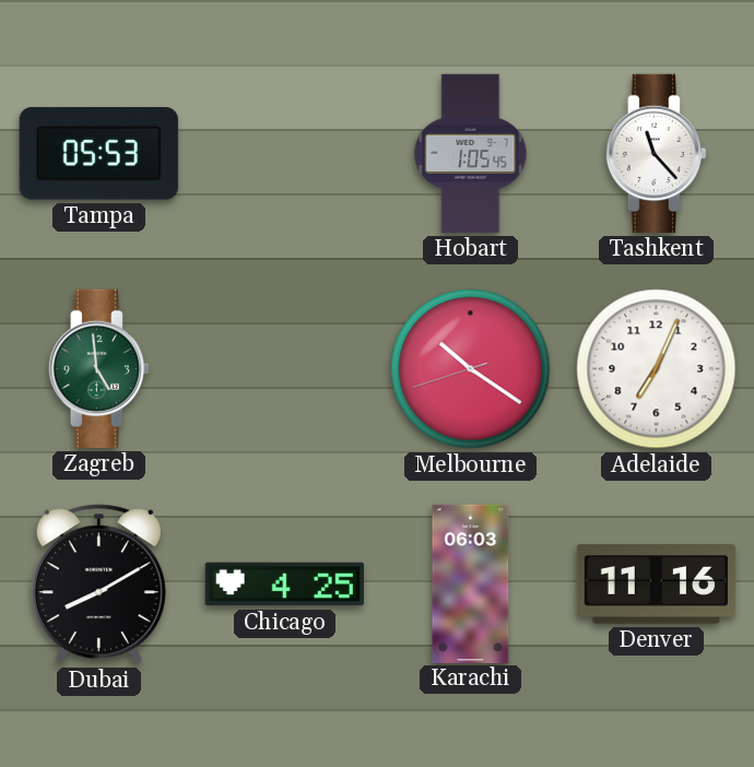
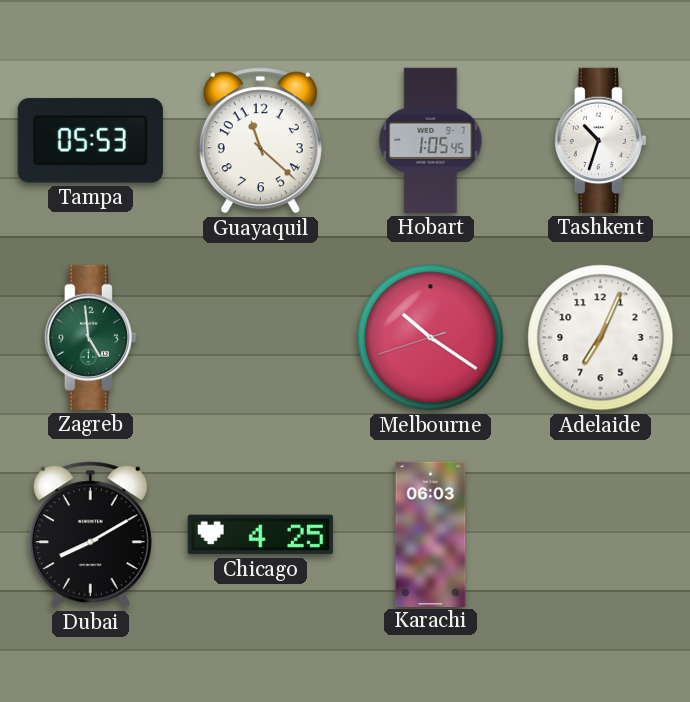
Guayaquil: none -> 11:22
Tashkent: 11:23 -> 10:33
Denver: 11:16 -> none
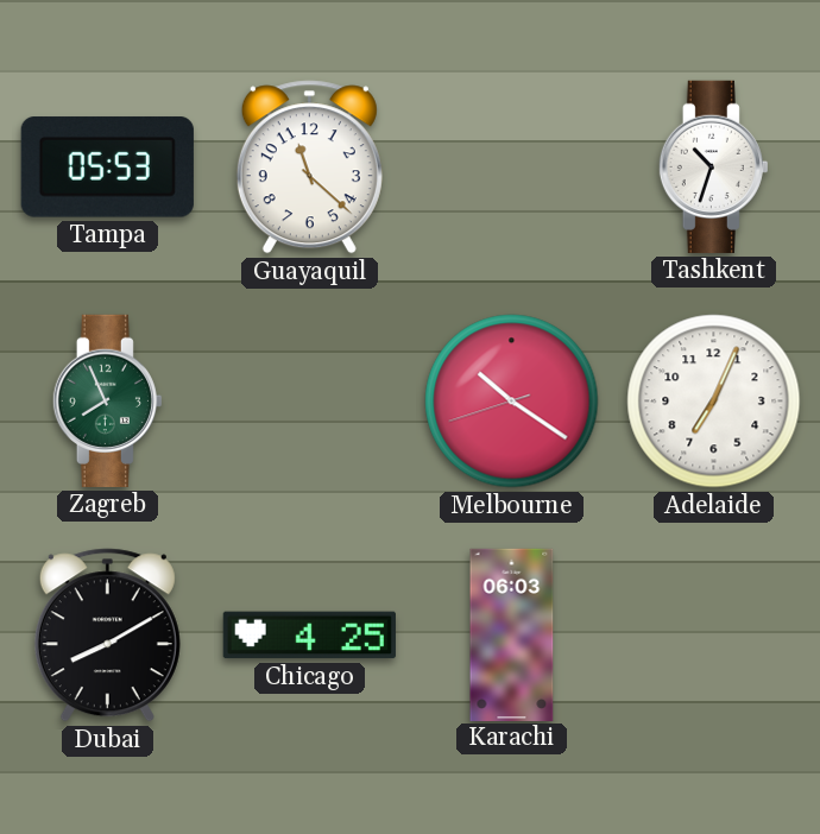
Hobart: 1:05 -> none
Zagreb: 4:59 -> 7:56
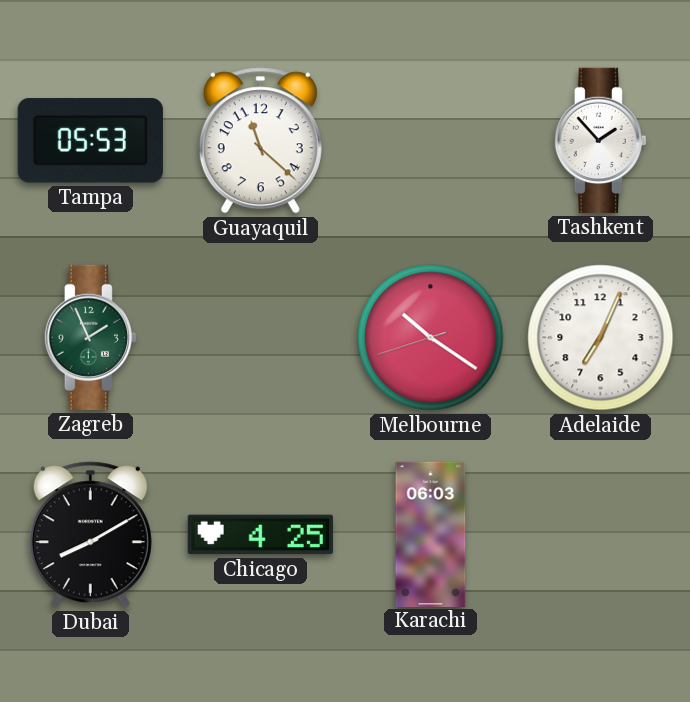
Tashkent: 10:33 -> 1:53
Zagreb: 7:56 -> 1:56
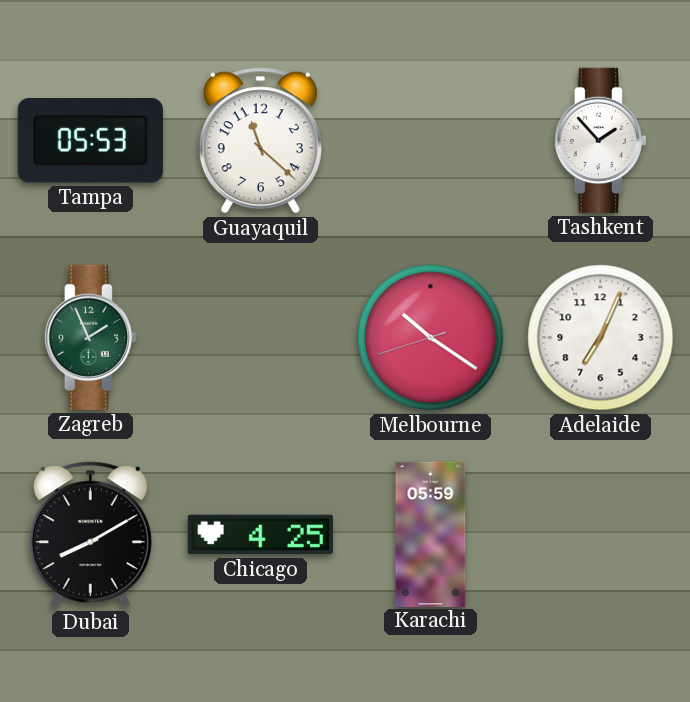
Karachi: 06:03 -> 05:59
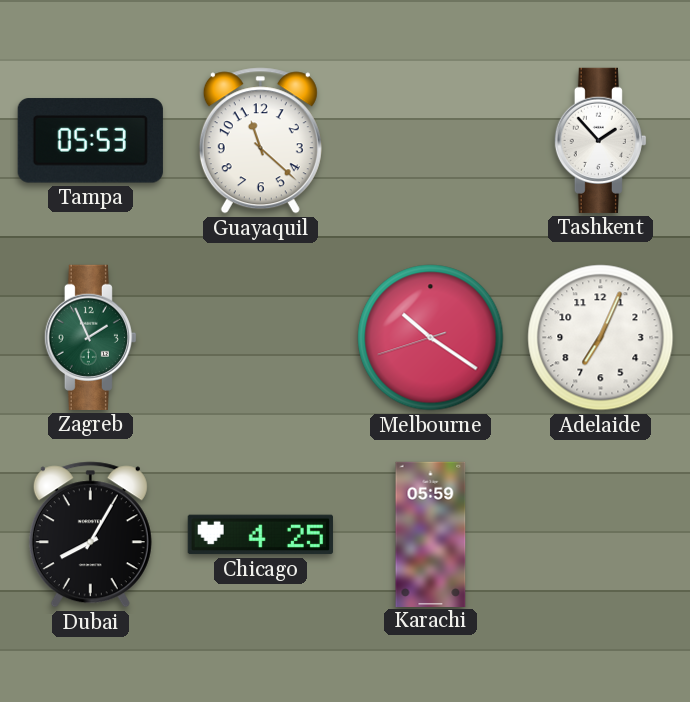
Dubai: 8:10 -> 8:05
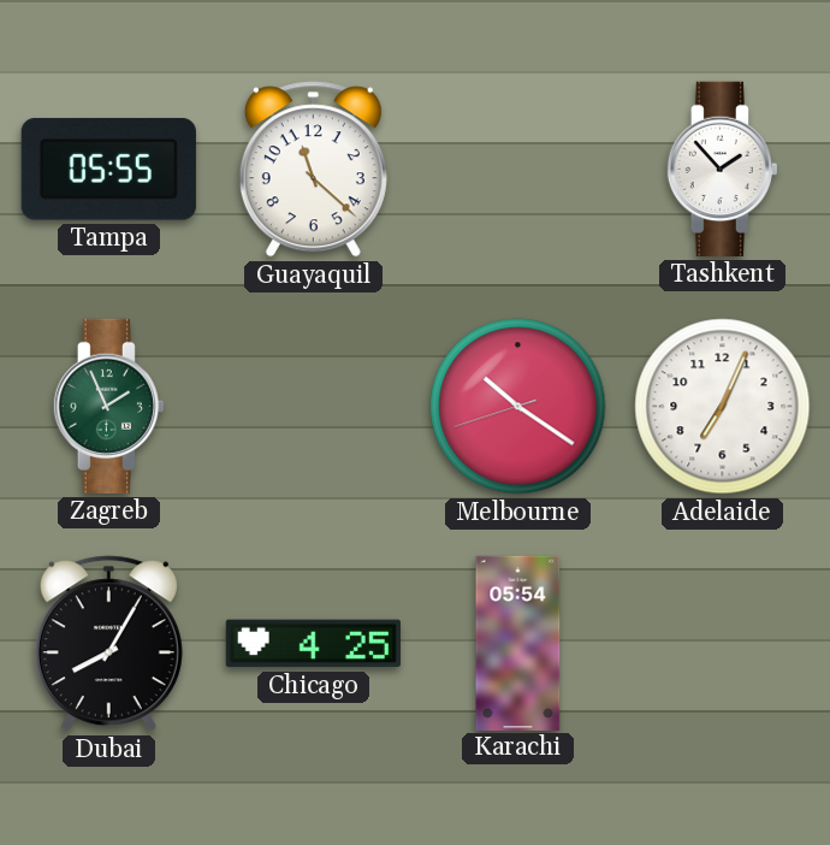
Tampa: 05:53 -> 05:55
Karachi: 05:59 -> 05:54
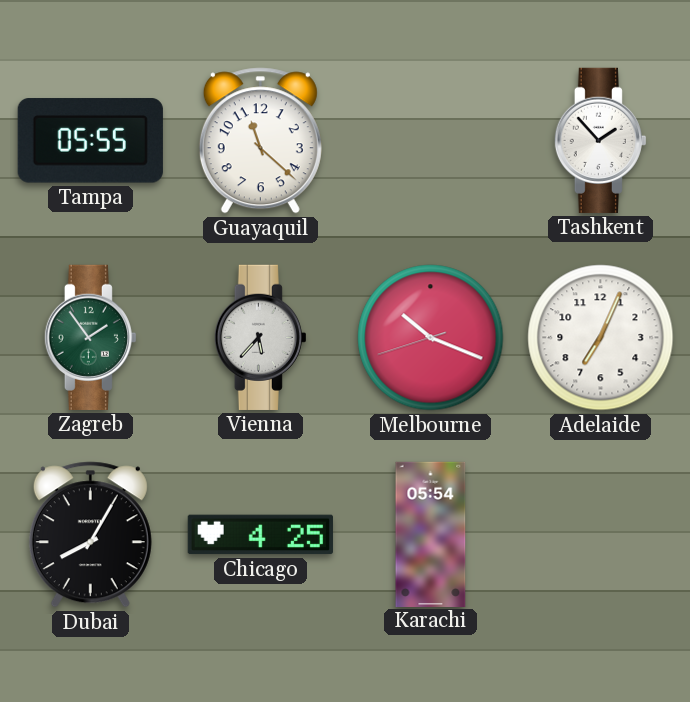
Zagreb: 1:56 -> 1:54
Vienna: none -> 5:37
Melbourne: 10:20 -> 10:18
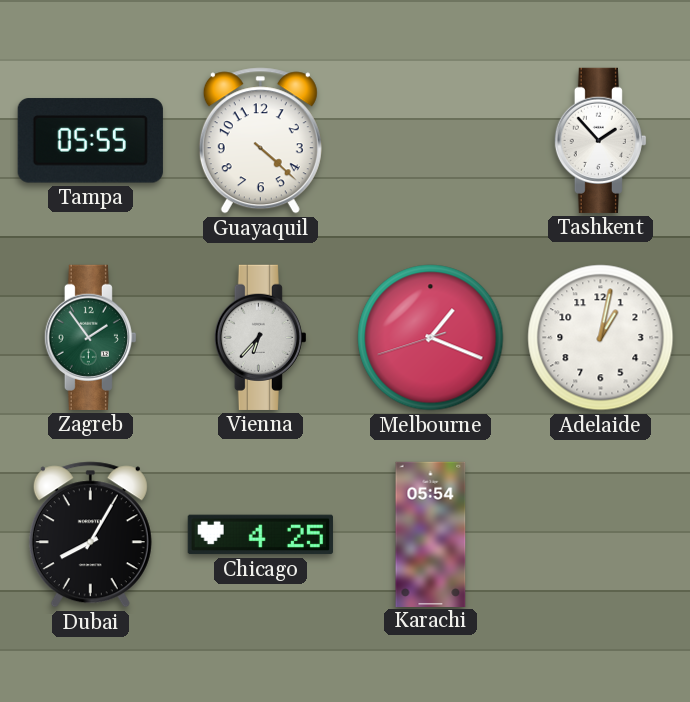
Guayaquil: 11:22 -> 4:22
Vienna: 5:37 -> 6:37
Melbourne: 10:18 -> 1:18
Adelaide: 7:04 -> 1:02
